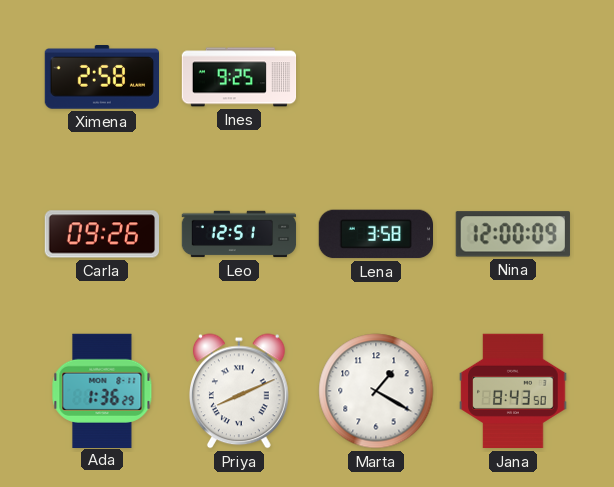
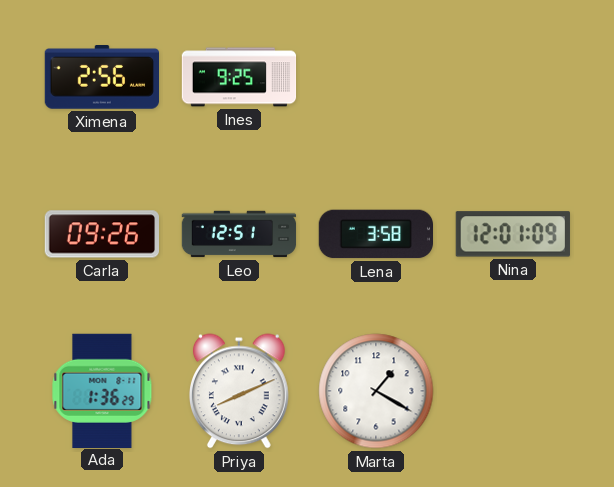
Ximena: 2:58 -> 2:56
Nina: 12:00 -> 12:01
Jana: 8:43 -> none
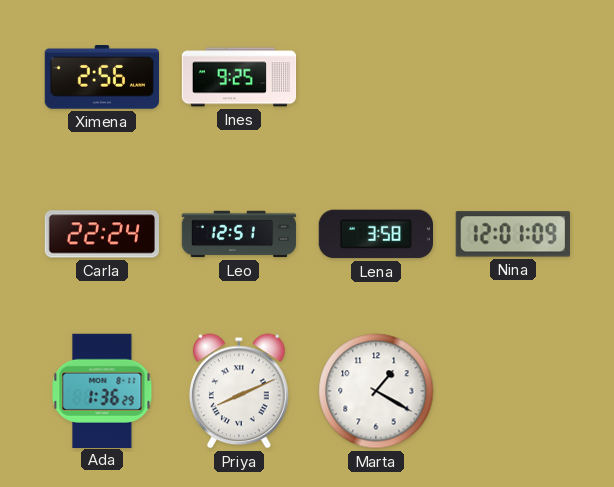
Carla: 09:26 -> 22:24
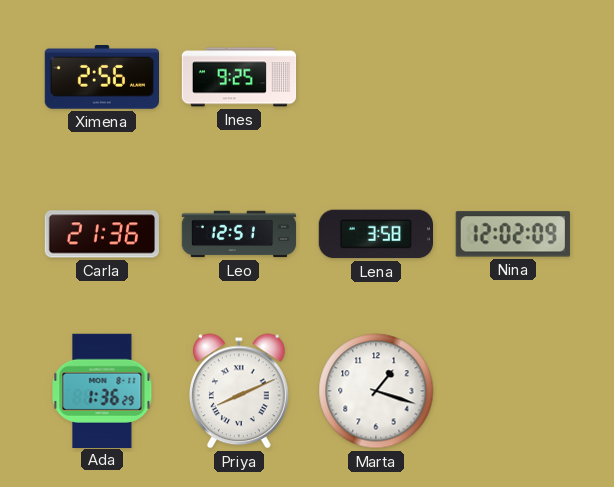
Carla: 22:24 -> 21:36
Nina: 12:01 -> 12:02
Marta: 1:20 -> 1:18
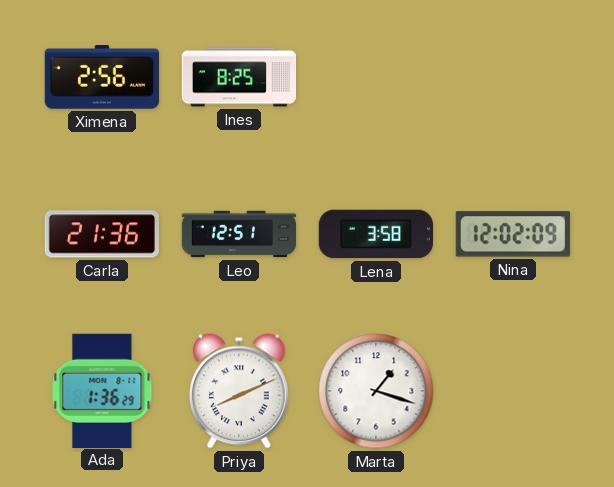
Ines: 9:25 -> 8:25
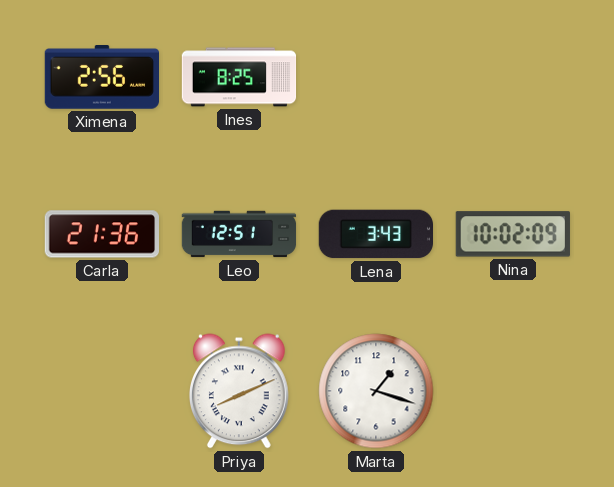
Lena: 3:58 -> 3:43
Nina: 12:02 -> 10:02
Ada: 1:36 -> none
